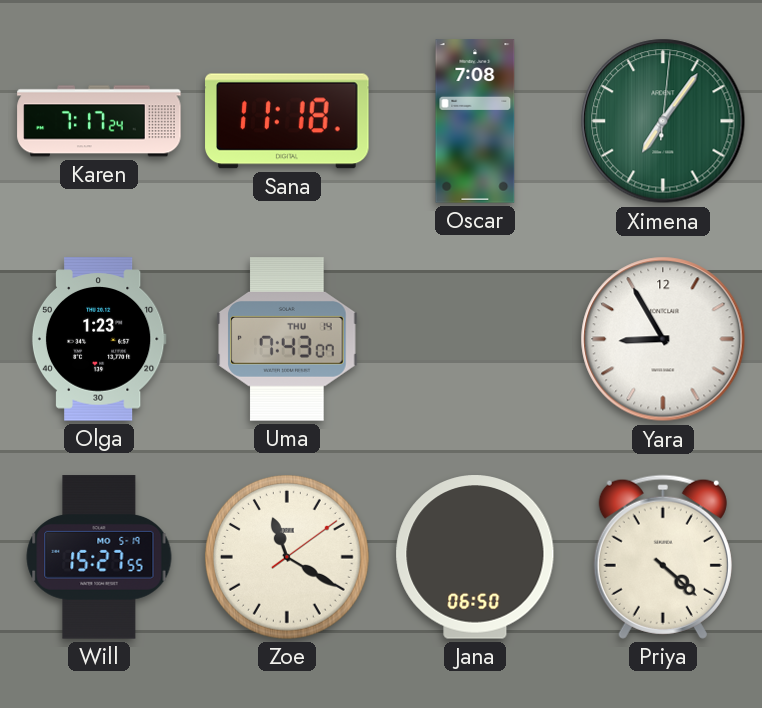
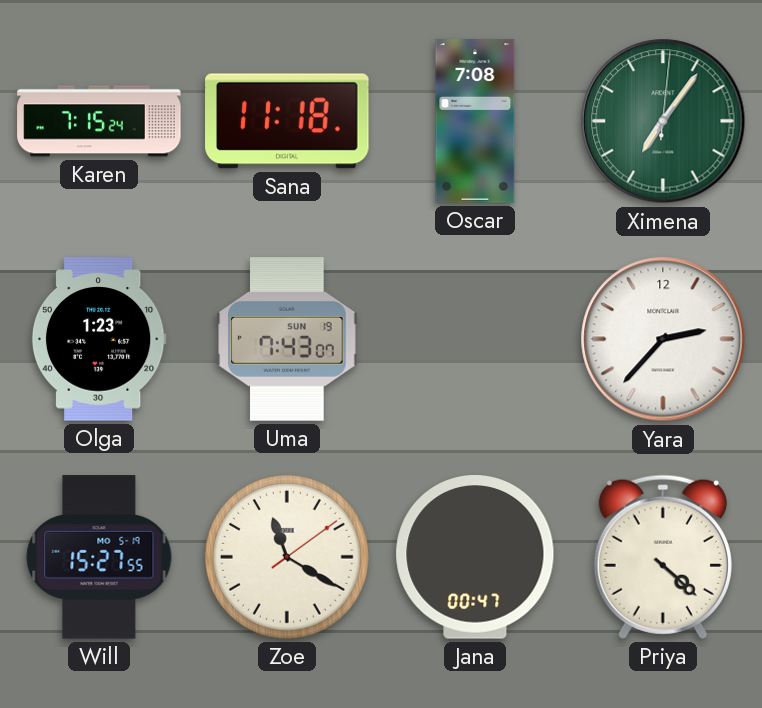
Karen: 7:17 -> 7:15
Uma date: THU 14 -> SUN 19
Yara: 8:55 -> 2:37
Jana: 06:50 -> 00:47
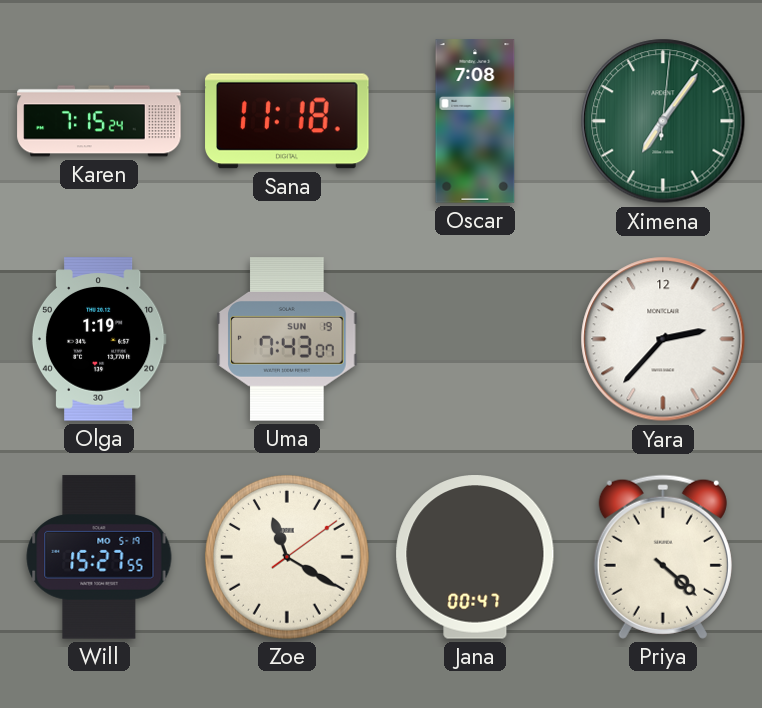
Olga: 1:23 -> 1:19
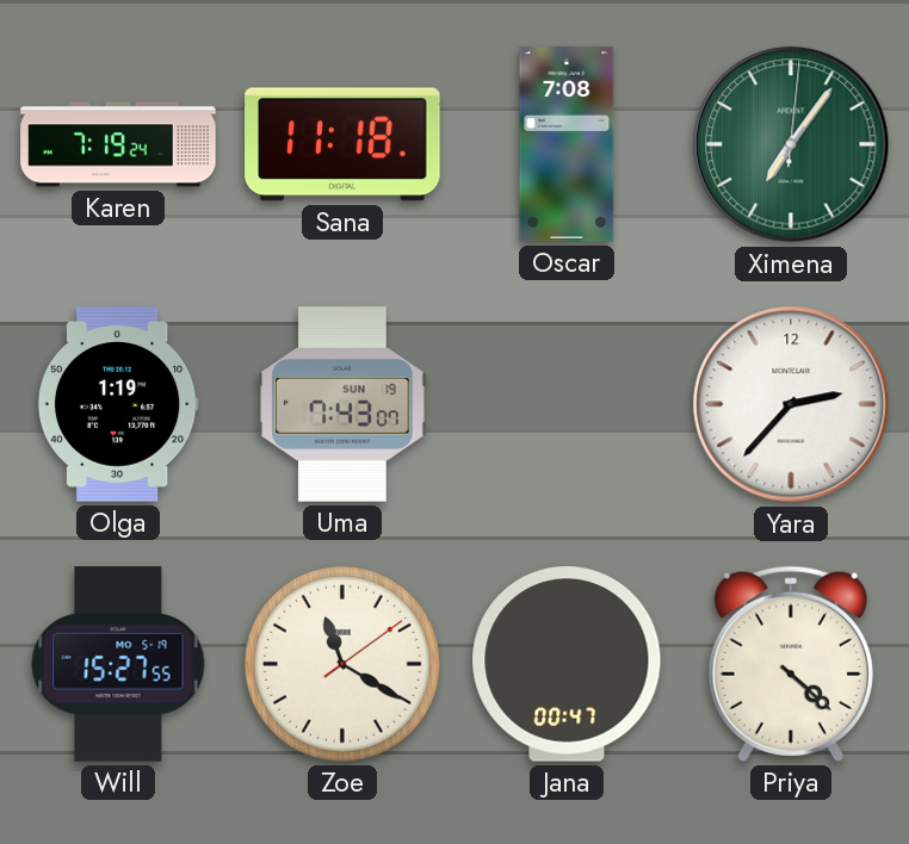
Karen: 7:15 -> 7:19
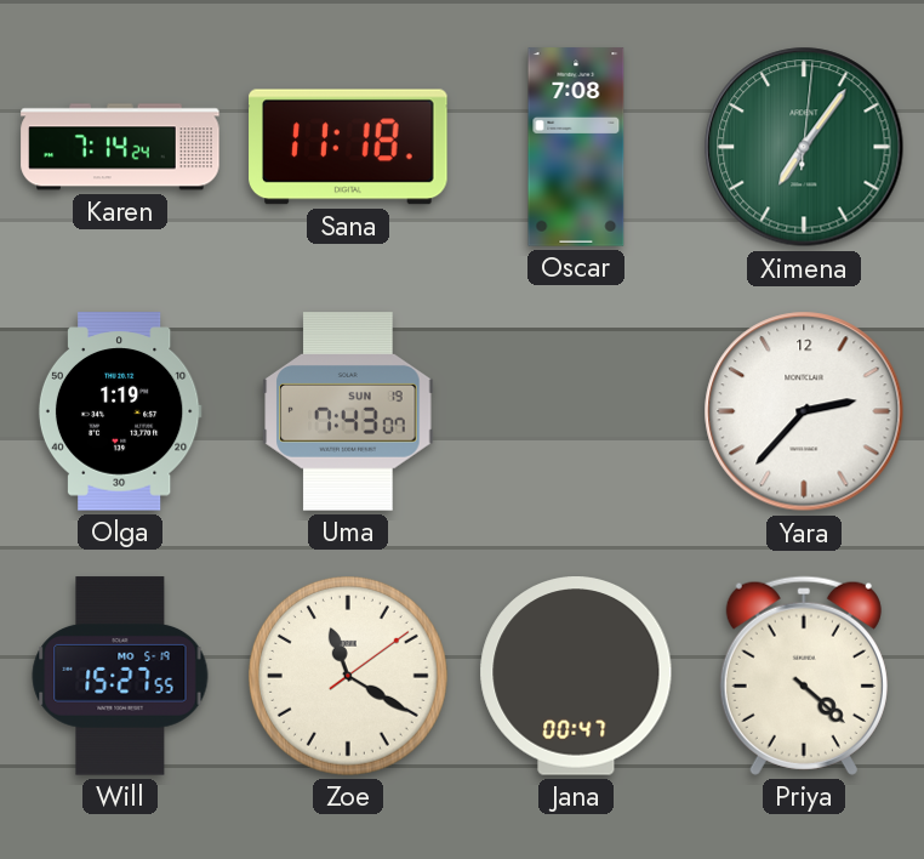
Karen: 7:19 -> 7:14
